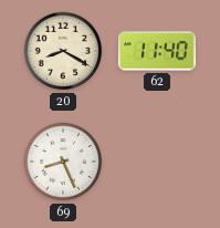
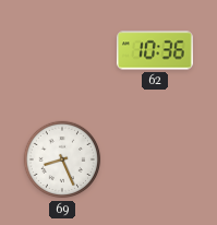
20: 8:20 -> none
62: 11:40 -> 10:36
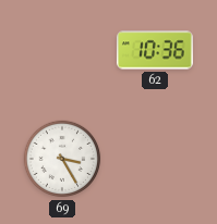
69: 8:26 -> 3:25
